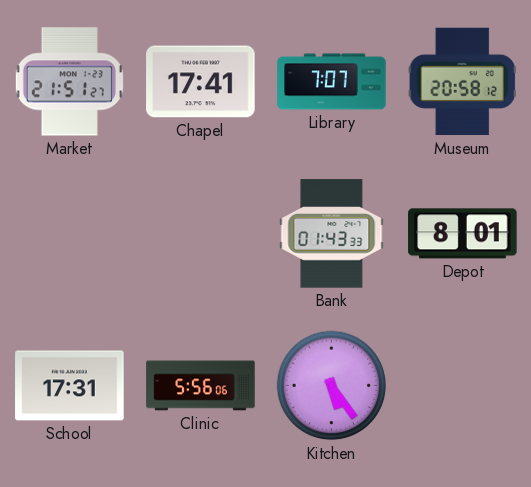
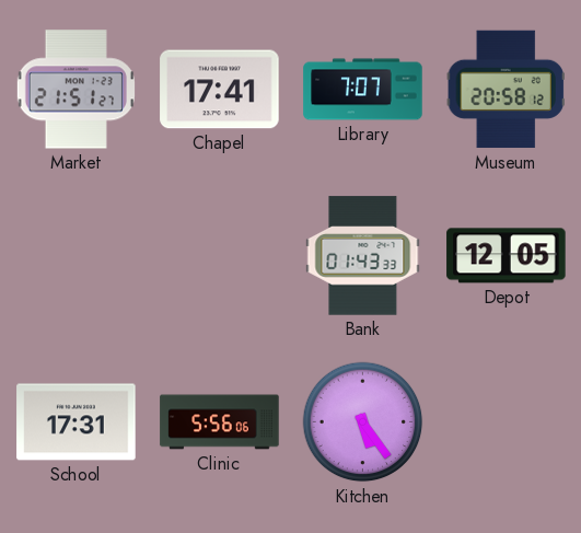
Depot: 8:01 -> 12:05
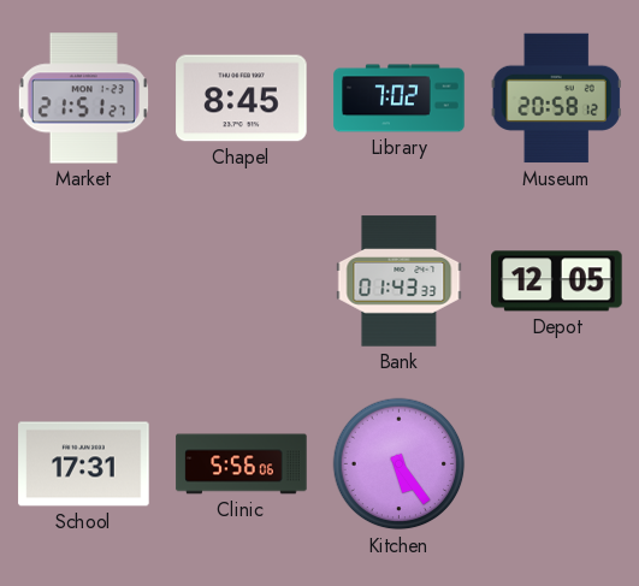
Chapel: 17:41 -> 8:45
Library: 7:07 -> 7:02
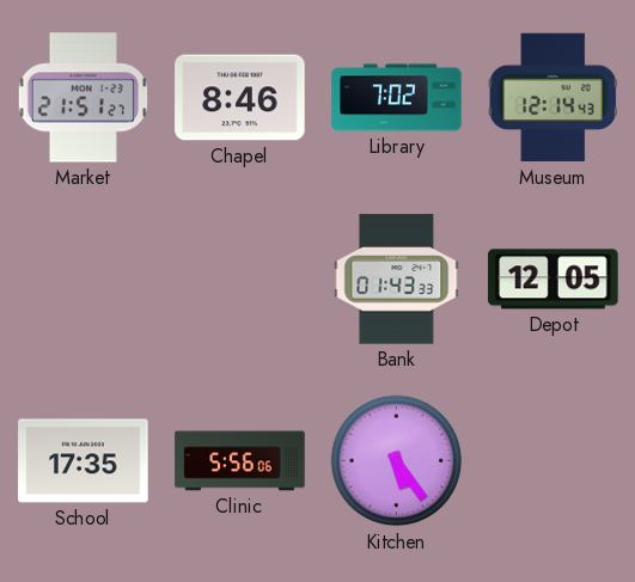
Chapel: 8:45 -> 8:46
Museum: 20:58 -> 12:14
School: 17:31 -> 17:35
